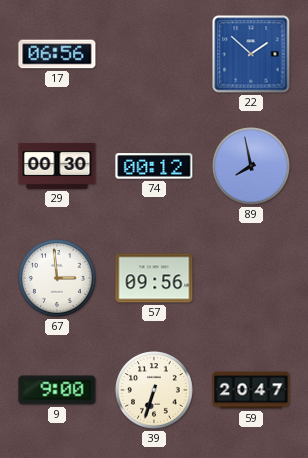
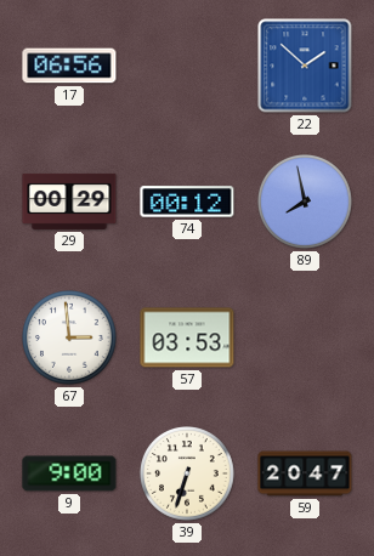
29: 00:30 -> 00:29
57: 09:56 -> 03:53
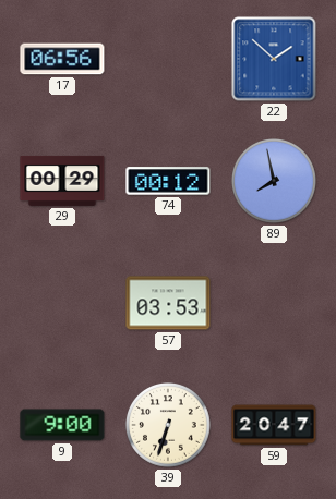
67: 2:59 -> none
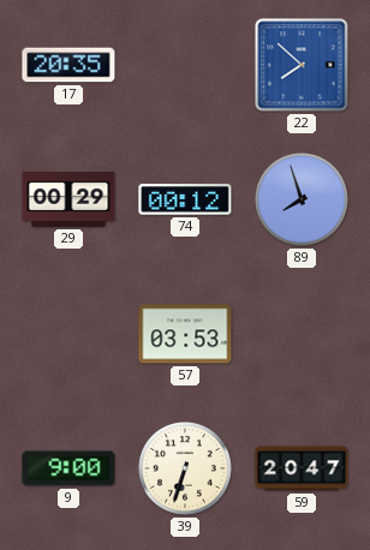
17: 06:56 -> 20:35
22: 1:52 -> 7:52
89: 7:58 -> 7:57
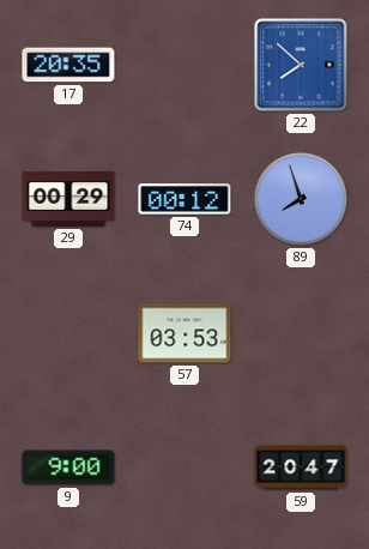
39: 6:33 -> none
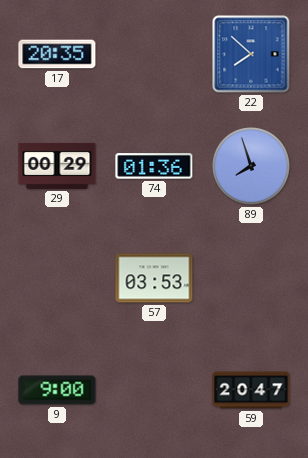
74: 00:12 -> 01:36
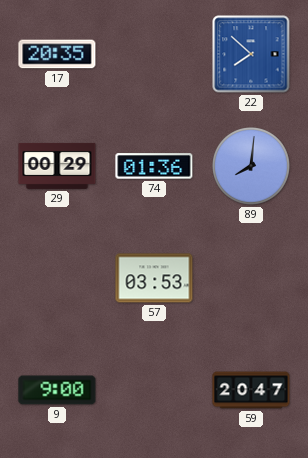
89: 7:57 -> 8:01
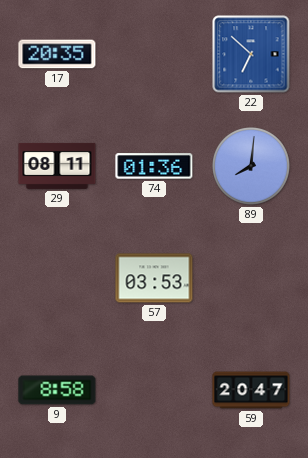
22: 7:52 -> 6:52
29: 00:29 -> 08:11
9: 9:00 -> 8:58
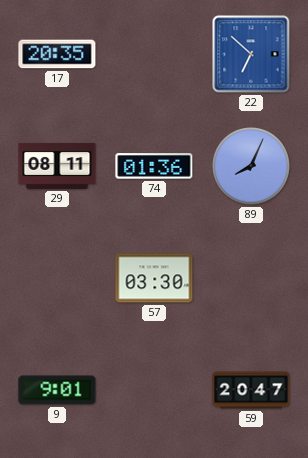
89: 8:01 -> 8:04
57: 03:53 -> 03:30
9: 8:58 -> 9:01
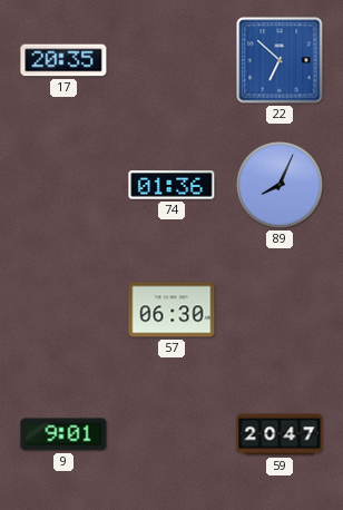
29: 08:11 -> none
57: 03:30 -> 06:30
